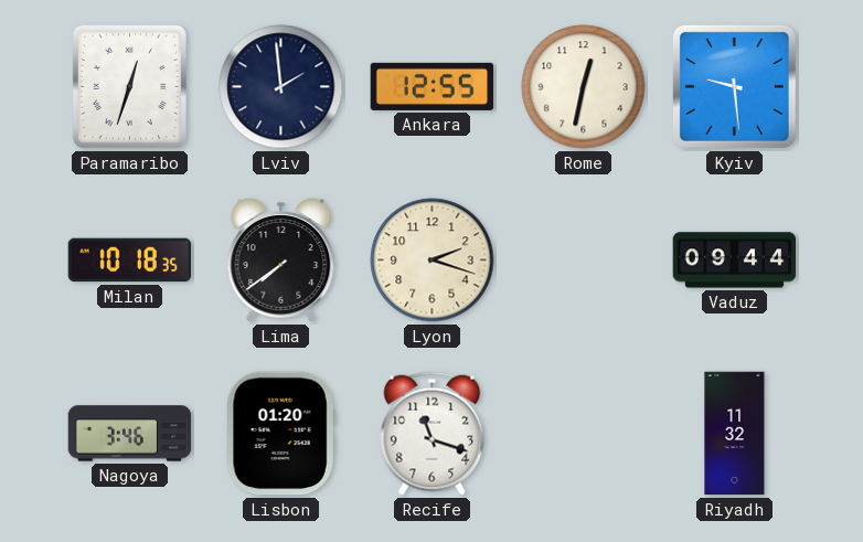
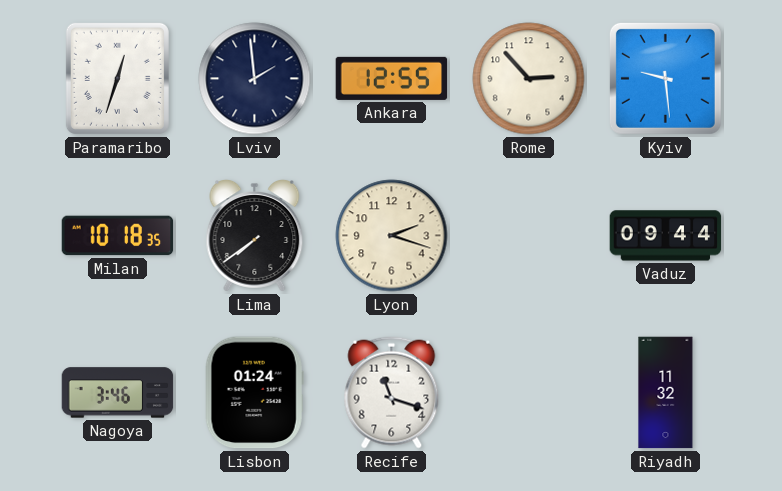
Rome: 12:32 -> 2:53
Lisbon: 01:20 -> 01:24
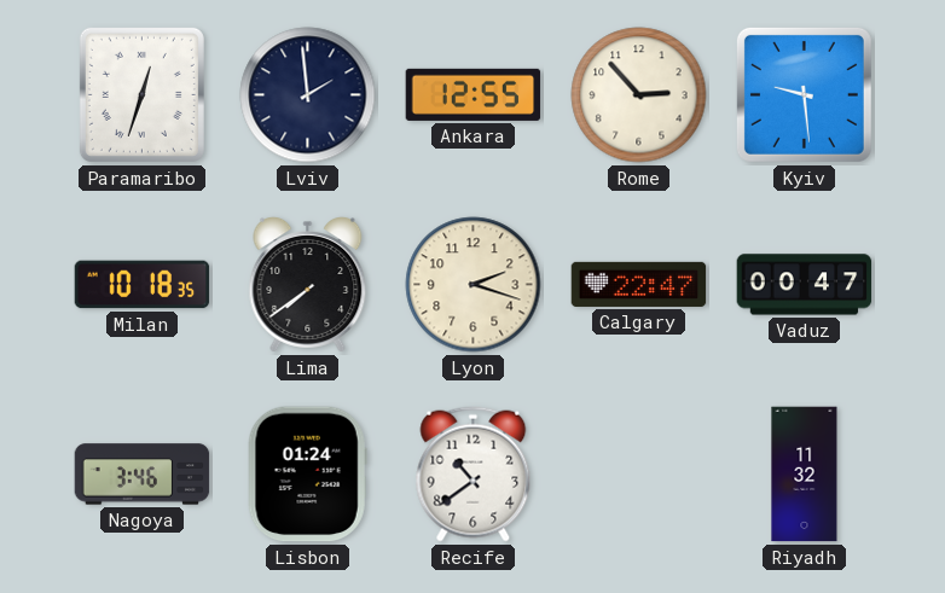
Calgary: none -> 22:47
Vaduz: 09:44 -> 00:47
Recife: 11:18 -> 10:39
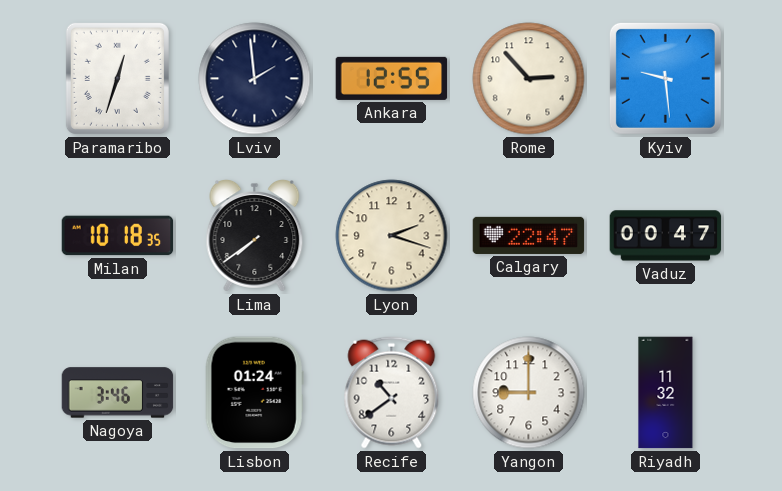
Yangon: none -> 9:00
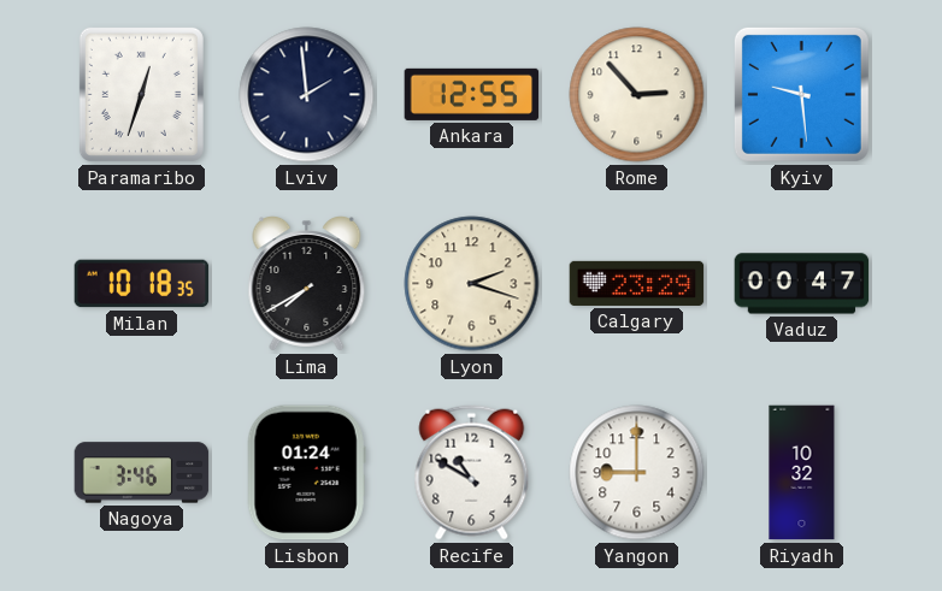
Lima: 7:39 -> 7:40
Calgary: 22:47 -> 23:29
Recife: 10:39 -> 10:50
Riyadh: 11:32 -> 10:32
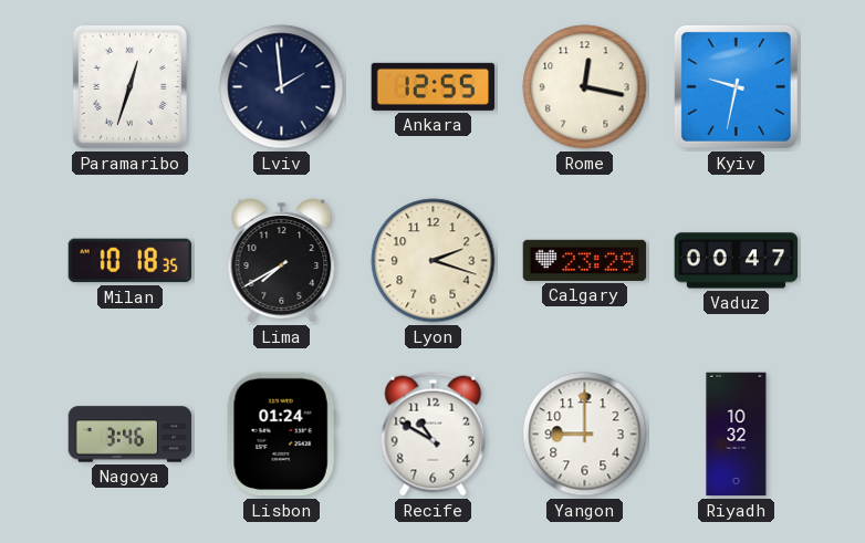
Rome: 2:53 -> 12:17
Kyiv: 9:29 -> 9:32
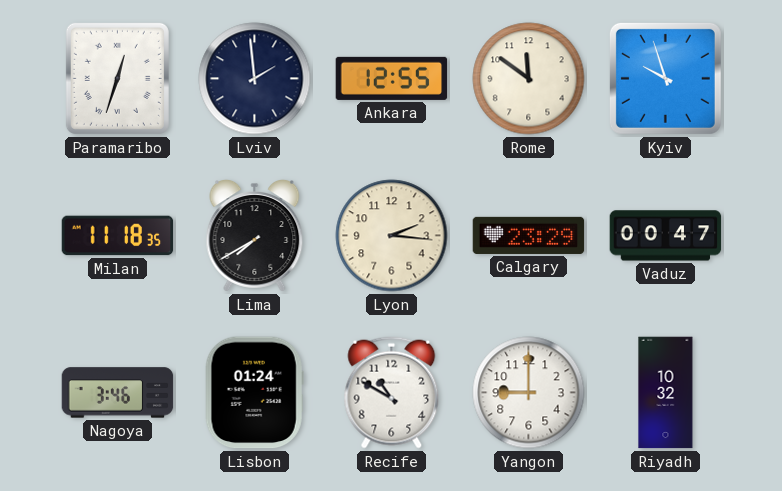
Rome: 12:17 -> 11:51
Kyiv: 9:32 -> 9:57
Milan: 10:18 -> 11:18
Lyon: 2:18 -> 2:16
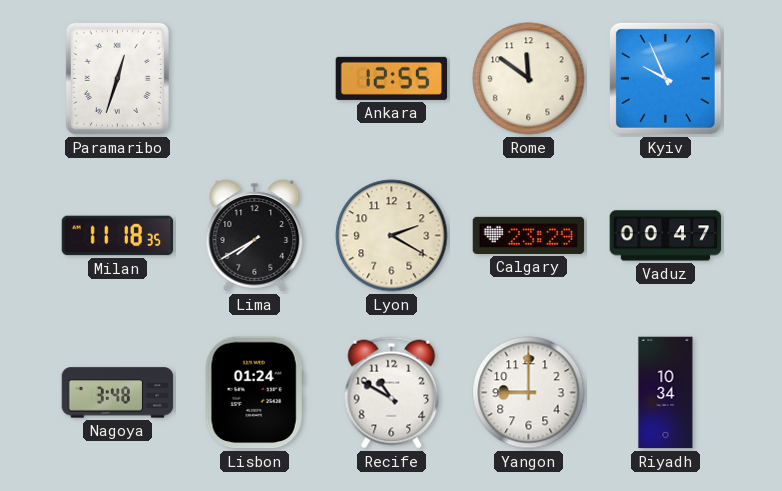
Lviv: 1:59 -> none
Kyiv: 9:57 -> 9:56
Lyon: 2:16 -> 2:20
Nagoya: 3:46 -> 3:48
Riyadh: 10:32 -> 10:34
